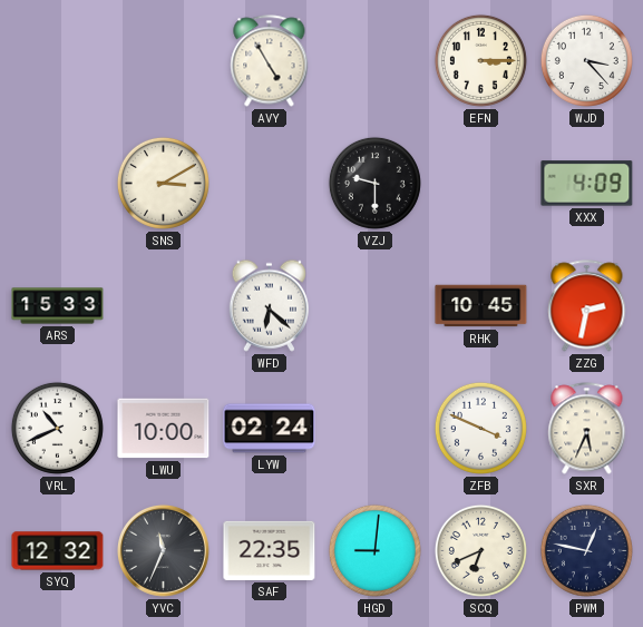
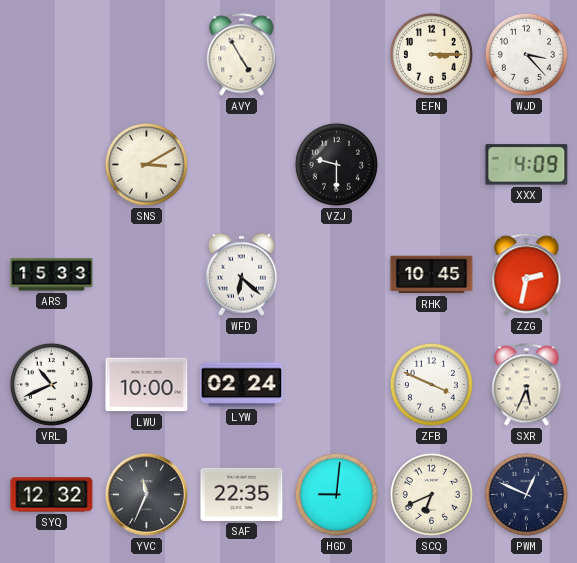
PWM: 12:47 -> 12:49
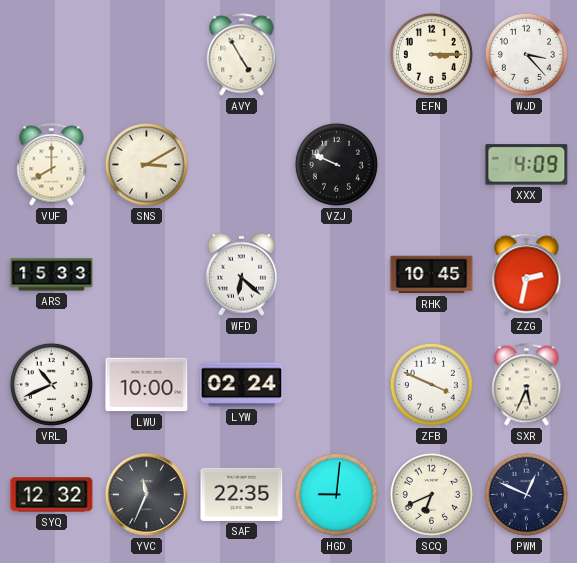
VUF: none -> 8:00
VZJ: 9:30 -> 9:49
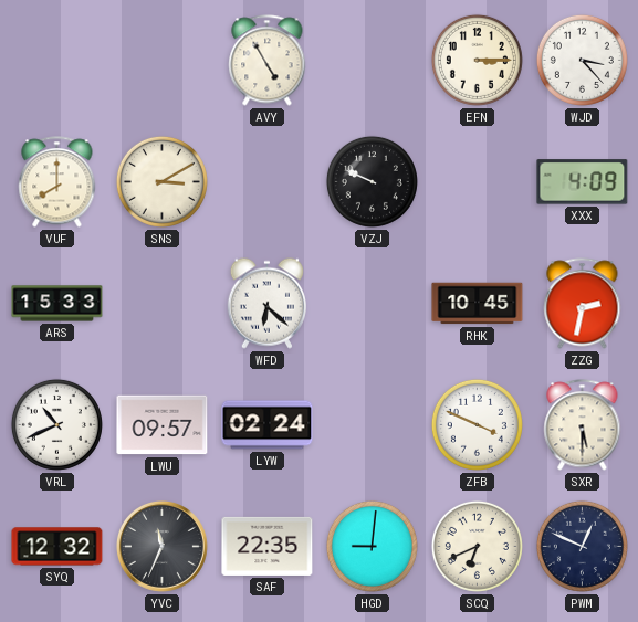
LWU: 10:00 -> 09:57
SXR: 5:34 -> 5:30
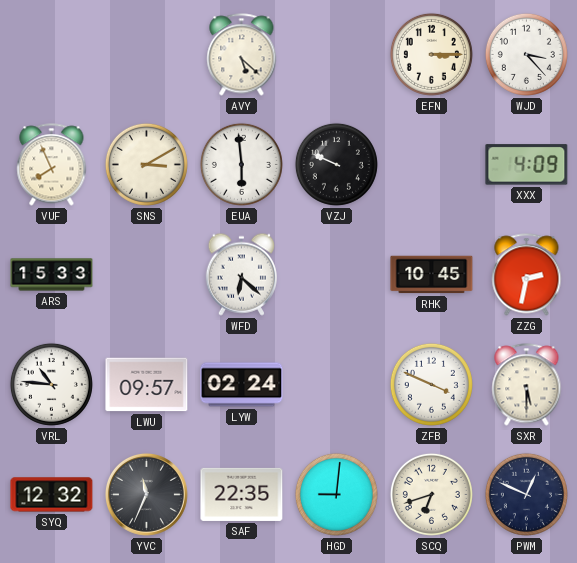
AVY: 4:55 -> 5:22
VUF: 8:00 -> 7:56
EUA: none -> 5:59
VRL: 10:41 -> 10:46
SCQ: 6:41 -> 6:42
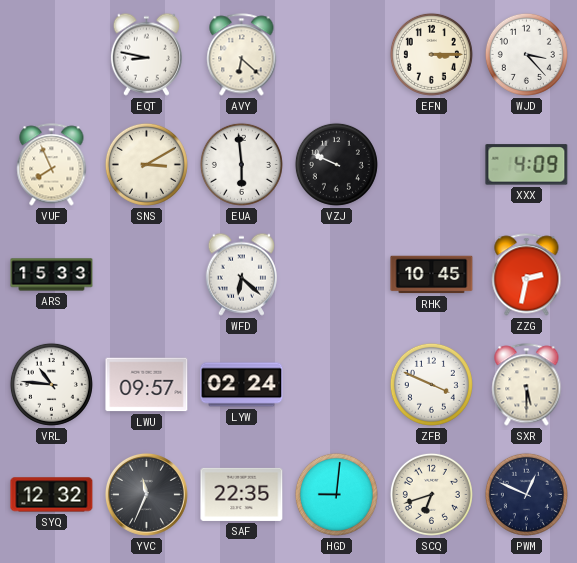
EQT: none -> 8:47
AVY: 5:22 -> 6:22
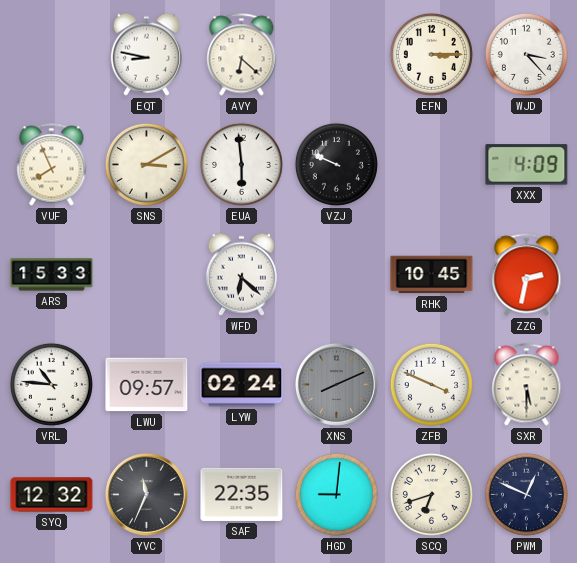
XNS: none -> 8:11
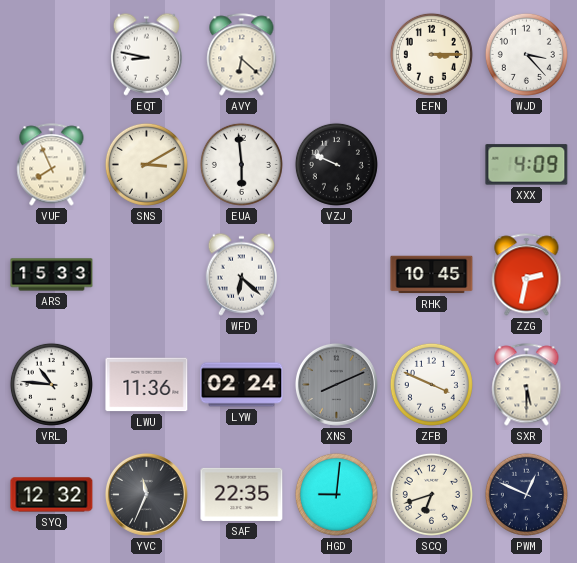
LWU: 09:57 -> 11:36
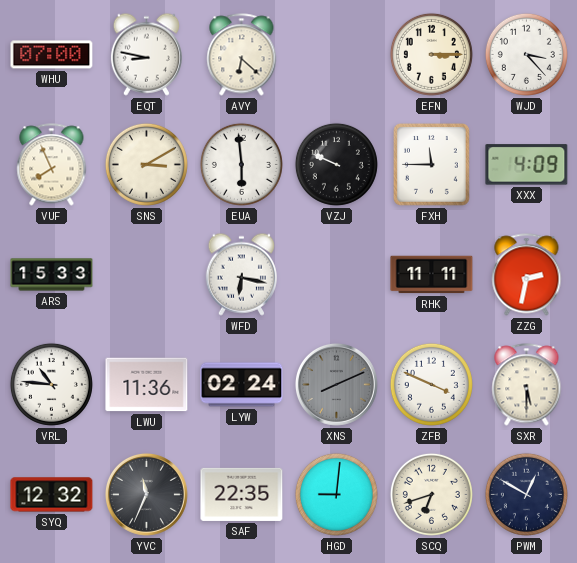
WHU: none -> 07:00
FXH: none -> 11:45
WFD: 6:22 -> 6:17
RHK: 10:45 -> 11:11
PWM: 12:49 -> 12:50
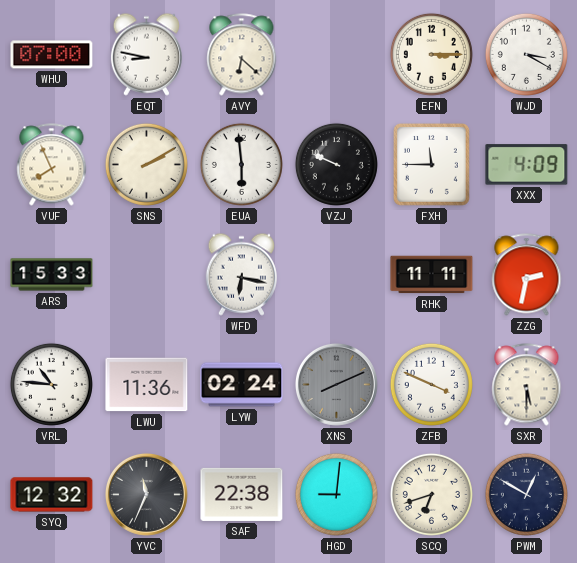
WJD: 3:23 -> 3:20
SNS: 3:10 -> 2:10
SAF: 22:35 -> 22:38
